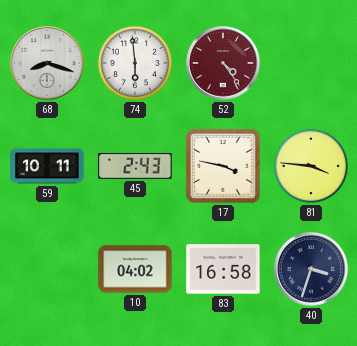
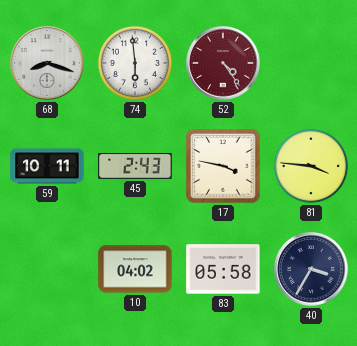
83: 16:58 -> 05:58
40: 3:33 -> 3:35
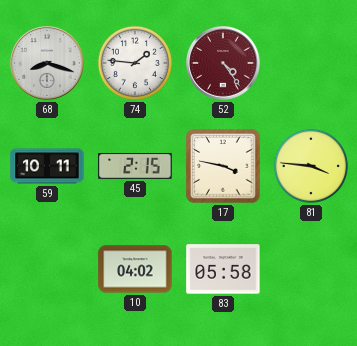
74: 5:59 -> 1:46
45: 2:43 -> 2:15
40: 3:35 -> none
